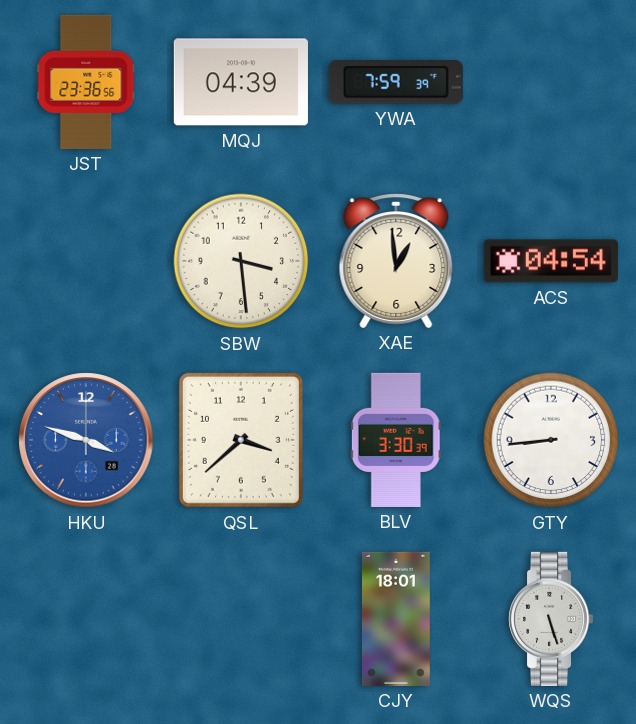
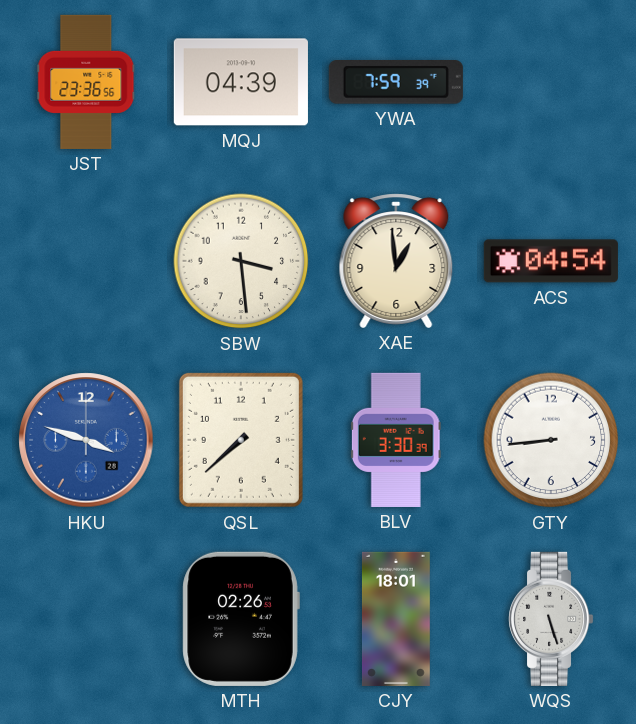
QSL: 3:38 -> 7:38
MTH: none -> 02:26
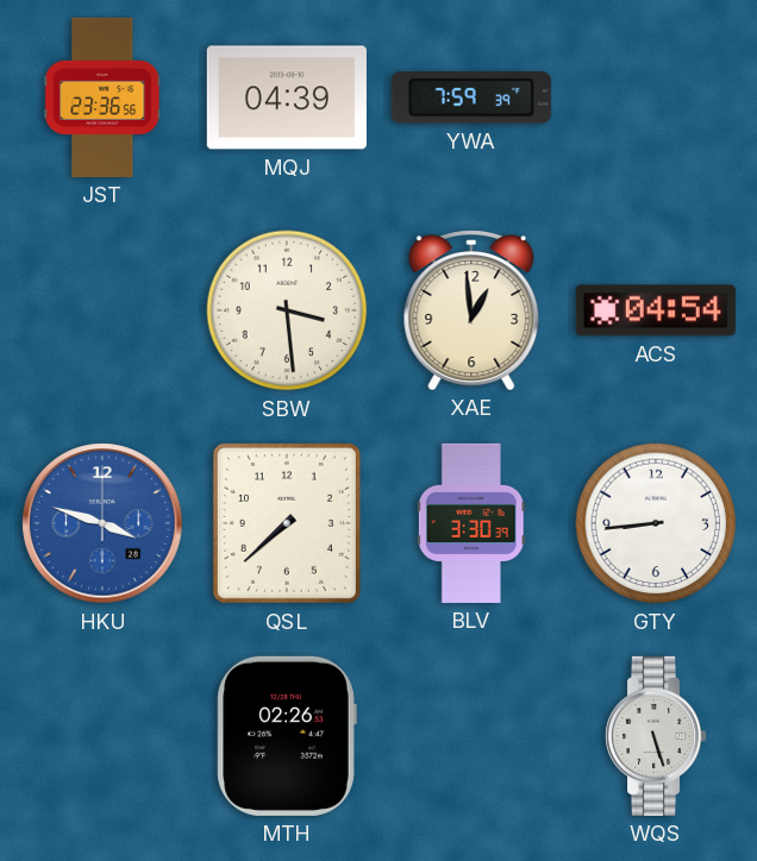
CJY: 18:01 -> none
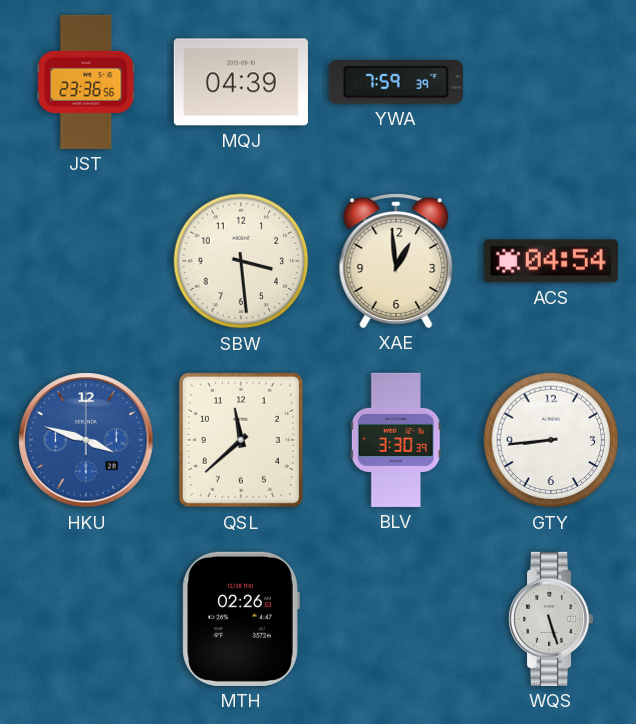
QSL: 7:38 -> 11:38
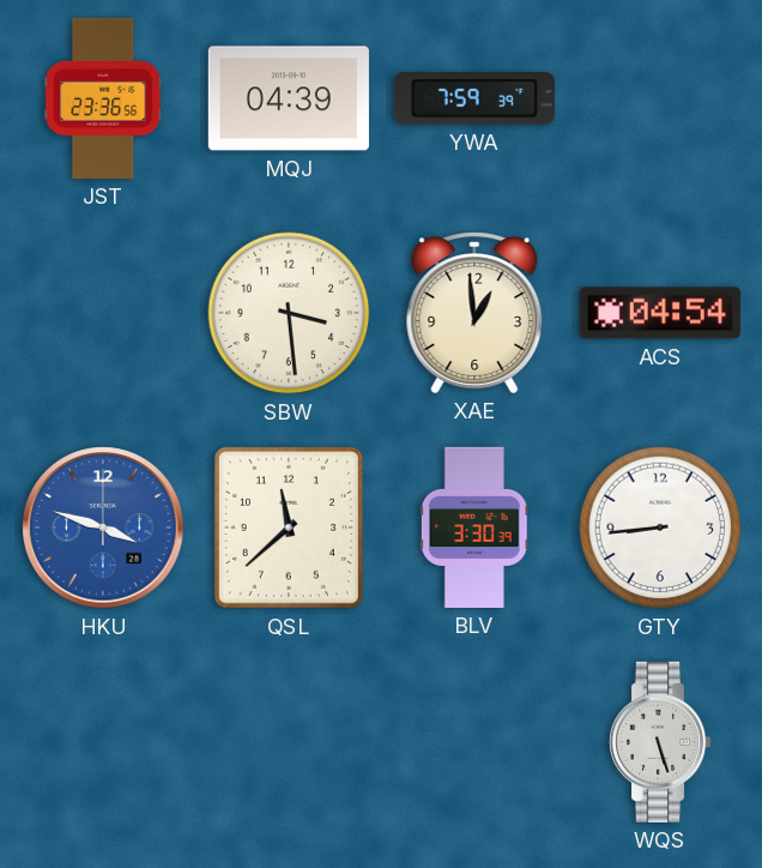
MTH: 02:26 -> none
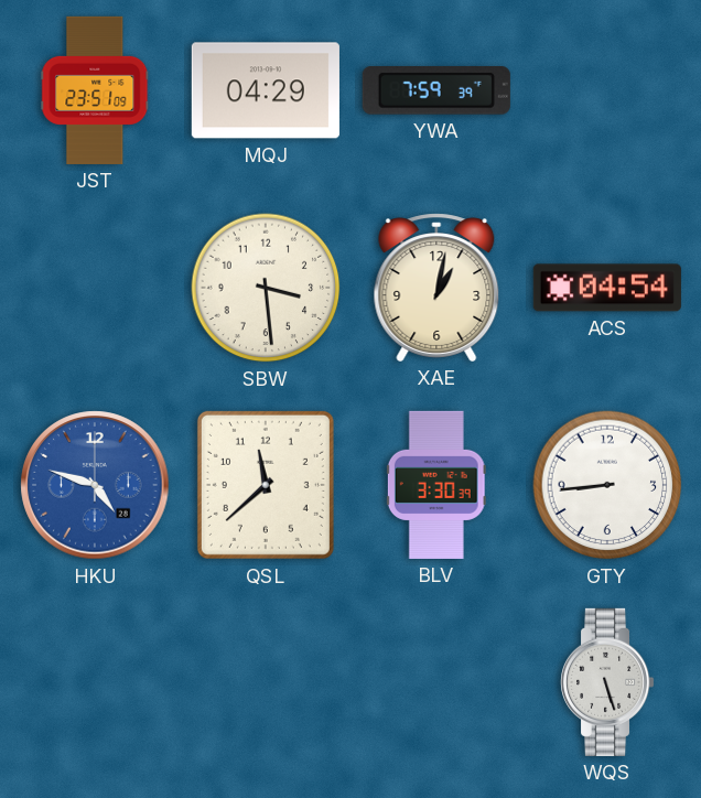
JST: 23:36 -> 23:51
MQJ: 04:39 -> 04:29
XAE: 12:59 -> 1:02
HKU: 3:48 -> 4:48
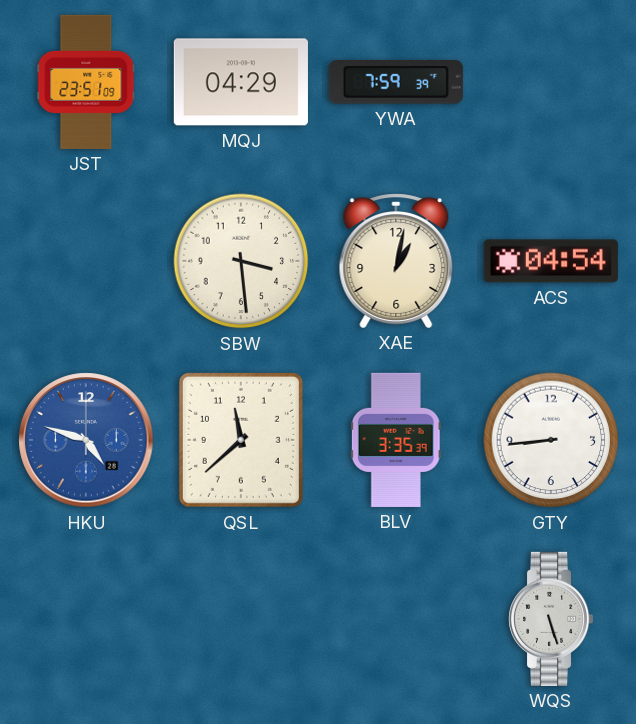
BLV: 3:30 -> 3:35
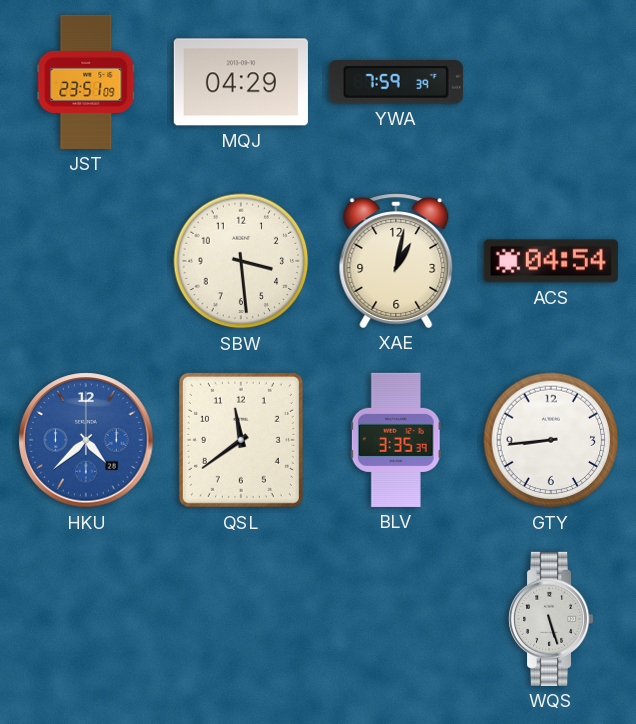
HKU: 4:48 -> 4:38
QSL: 11:38 -> 11:39
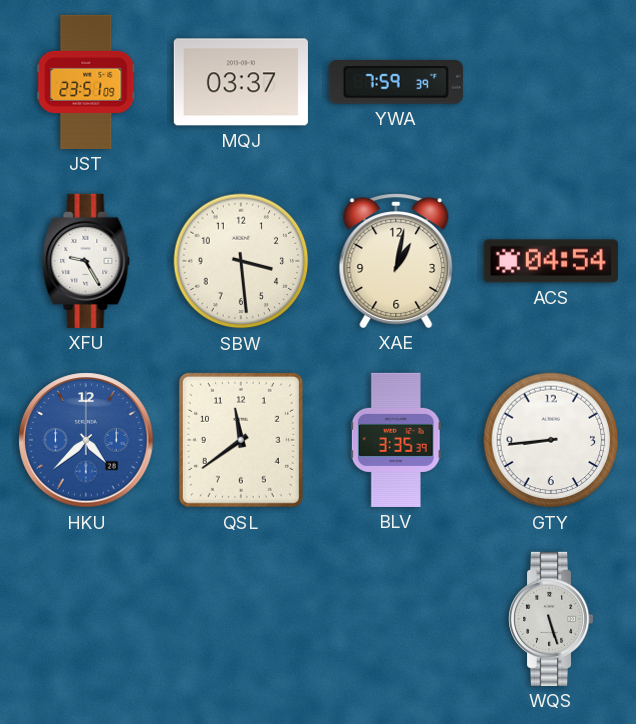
MQJ: 04:29 -> 03:37
XFU: none -> 9:25
